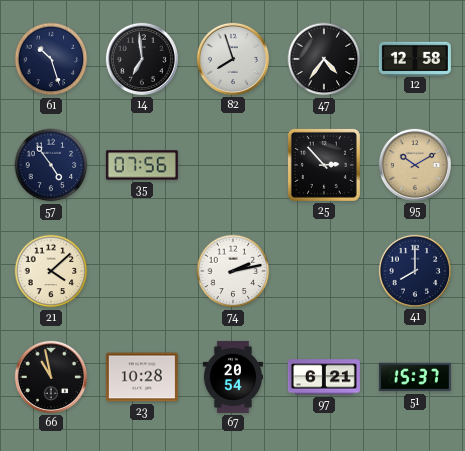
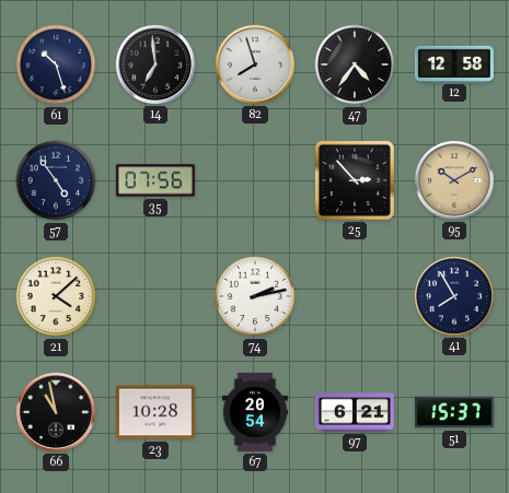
41: 8:00 -> 7:55
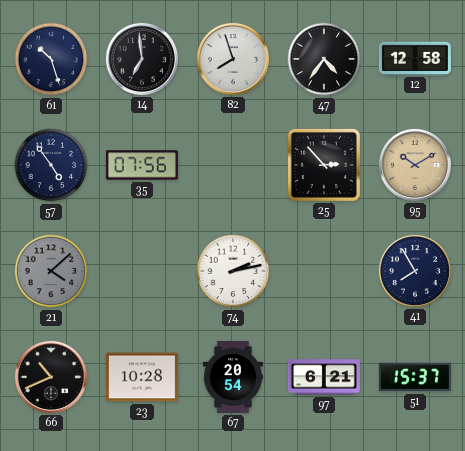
21 dial: cream -> grey
66: 10:58 -> 10:41
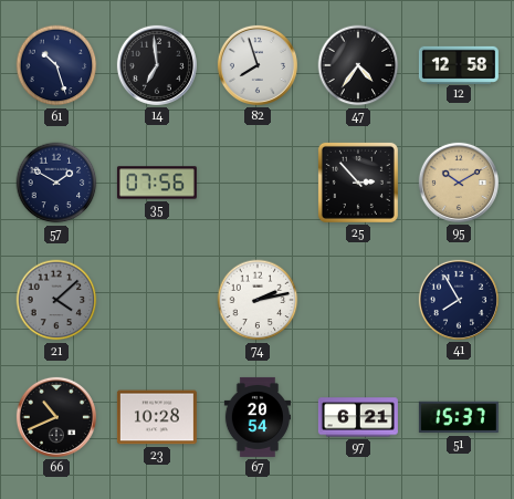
57: 4:54 -> 1:50
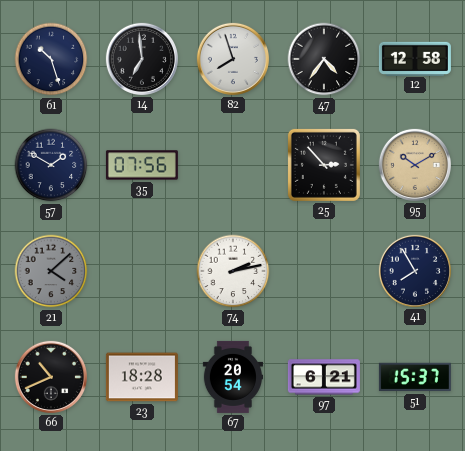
23: 10:28 -> 18:28
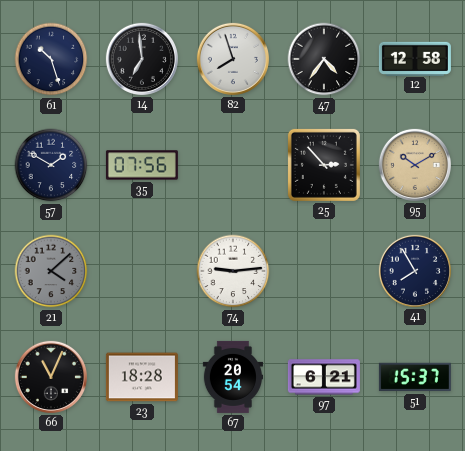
74: 2:13 -> 9:14
66: 10:41 -> 11:04
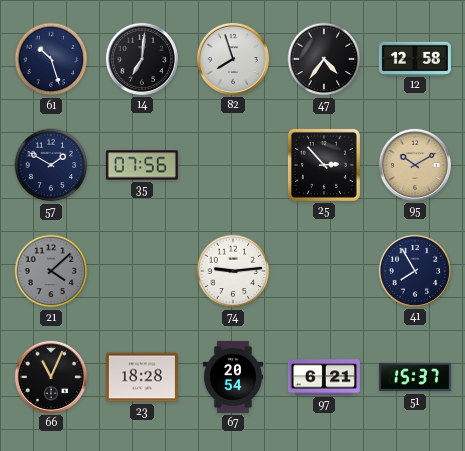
14: 6:59 -> 7:01
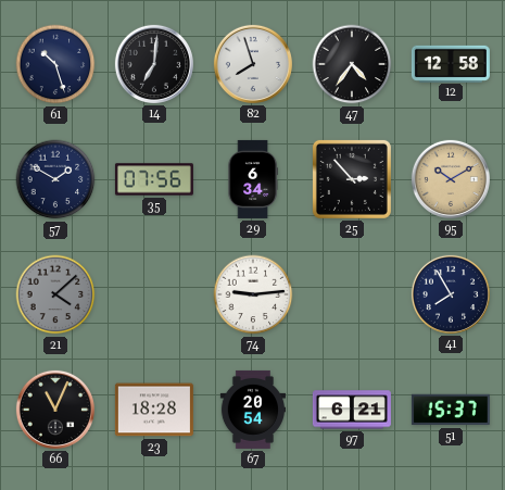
29: none -> 6:34
